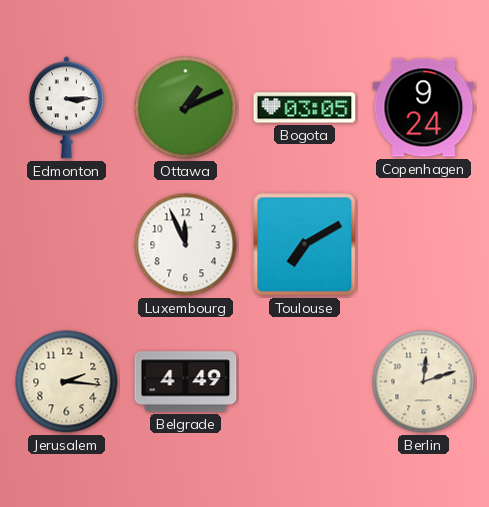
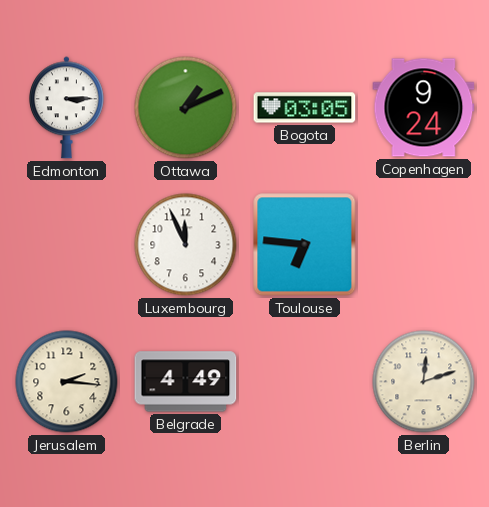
Toulouse: 7:10 -> 6:46
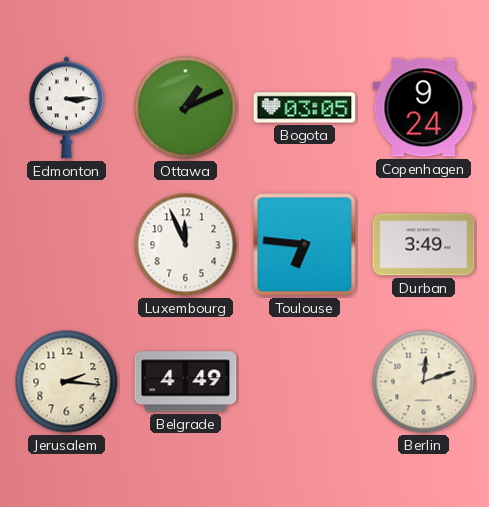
Durban: none -> 3:49
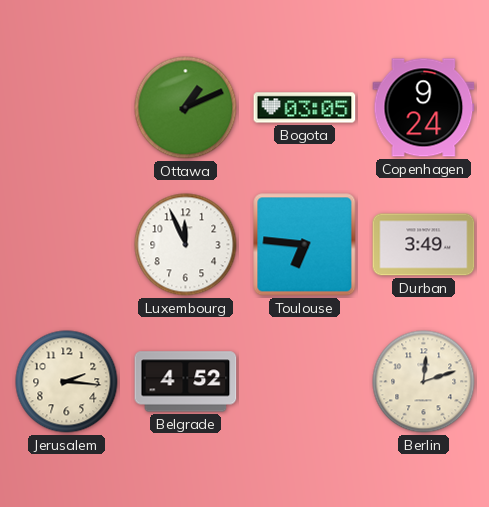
Edmonton: 3:15 -> none
Belgrade: 4:49 -> 4:52
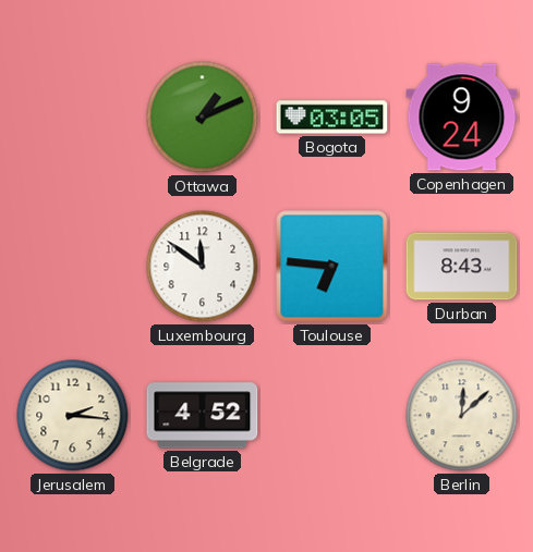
Luxembourg: 11:56 -> 11:51
Durban: 3:49 -> 8:43
Berlin: 12:12 -> 12:08
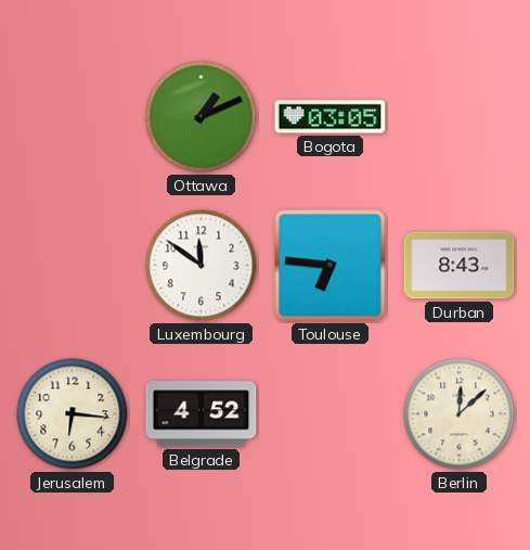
Copenhagen: 9:24 -> none
Jerusalem: 2:16 -> 6:16
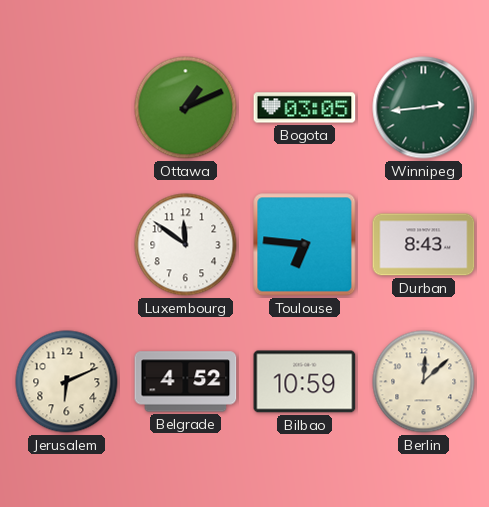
Winnipeg: none -> 2:44
Jerusalem: 6:16 -> 6:11
Bilbao: none -> 10:59
